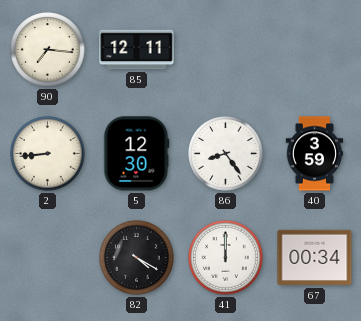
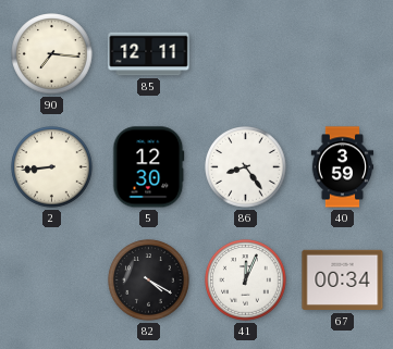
41: 12:00 -> 12:04
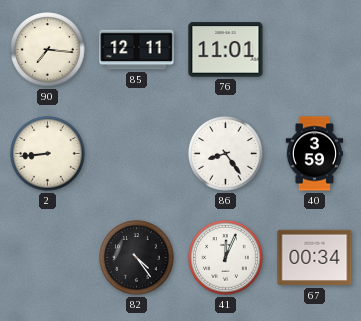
76: none -> 11:01
5: 12:30 -> none
82: 4:20 -> 4:24
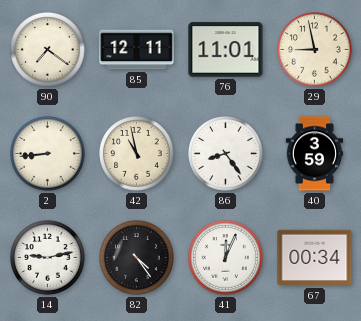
90: 7:16 -> 7:21
29: none -> 8:58
42: none -> 10:58
14: none -> 9:13
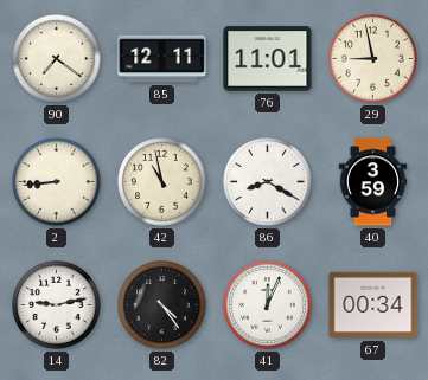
86: 8:24 -> 8:20
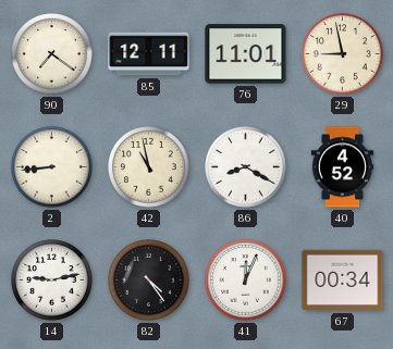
40: 3:59 -> 4:52
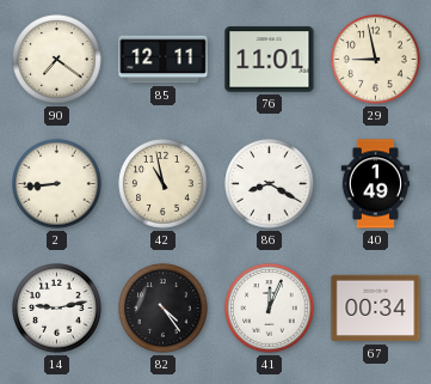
40: 4:52 -> 1:49
